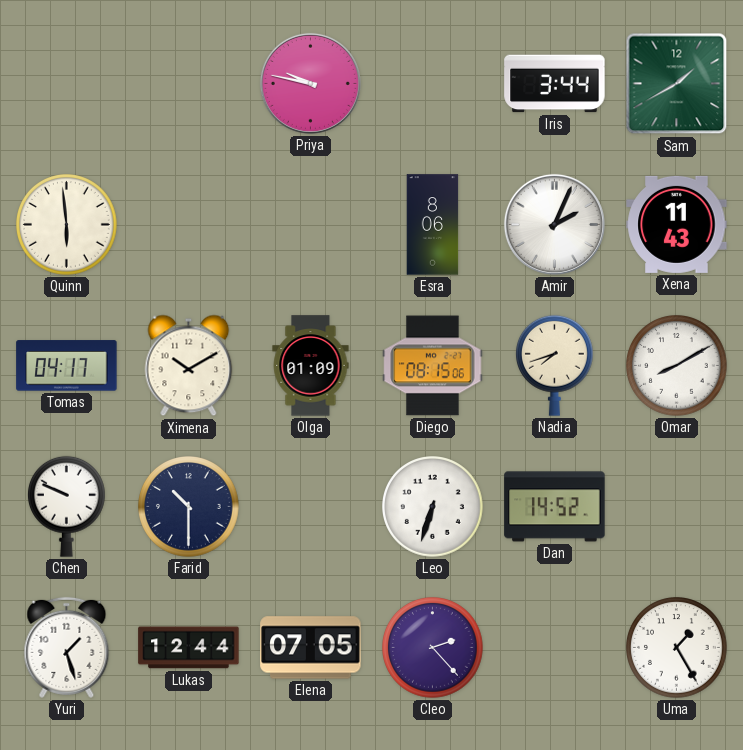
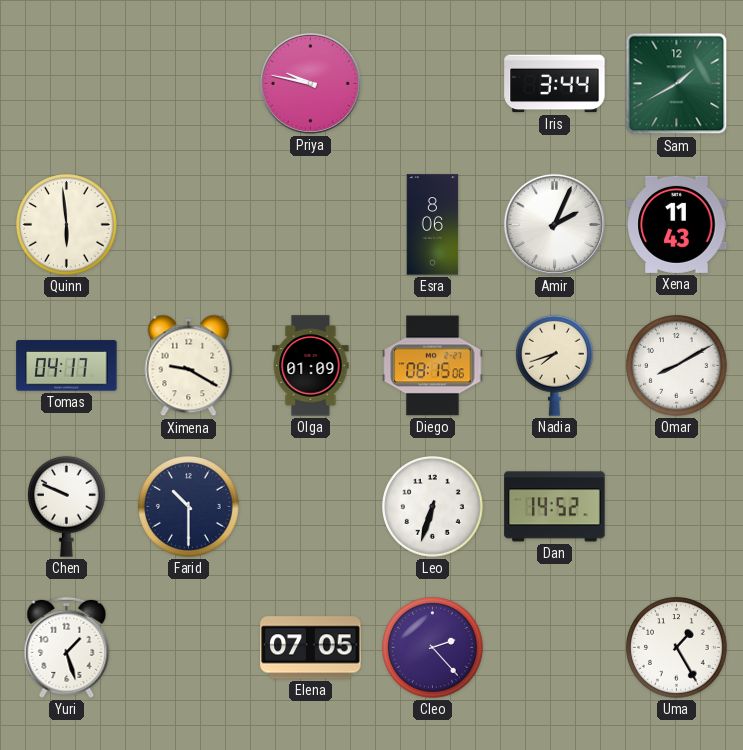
Ximena: 10:10 -> 9:20
Lukas: 12:44 -> none
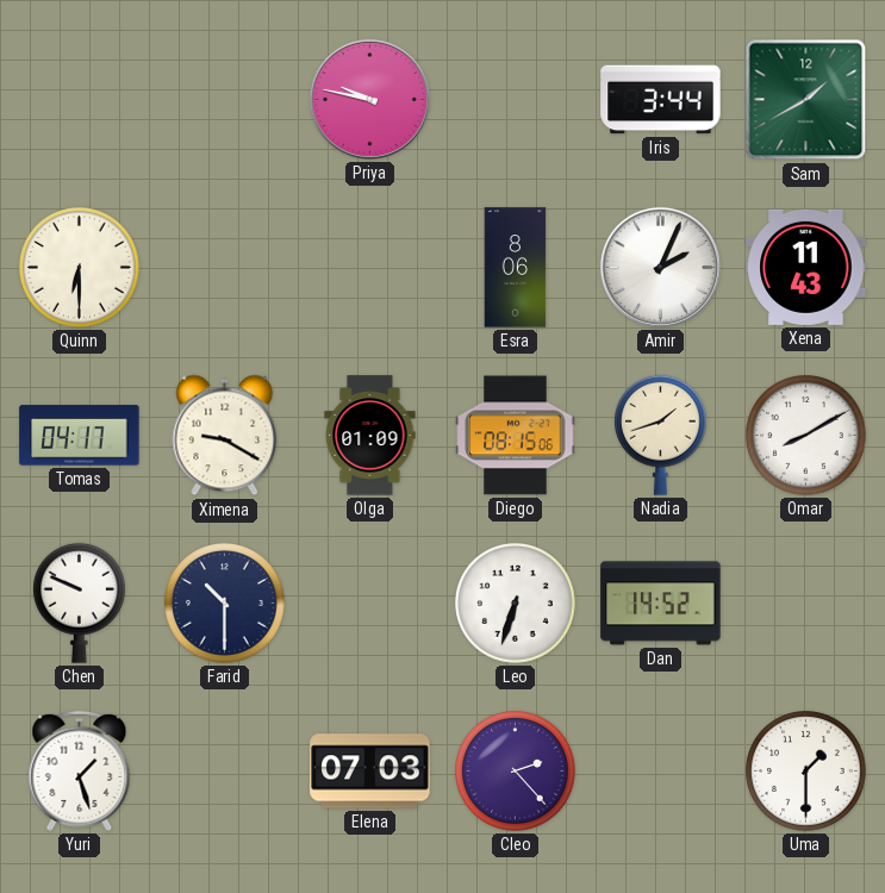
Quinn: 5:59 -> 6:30
Nadia: 7:42 -> 1:42
Elena: 07:05 -> 07:03
Uma: 1:25 -> 1:30
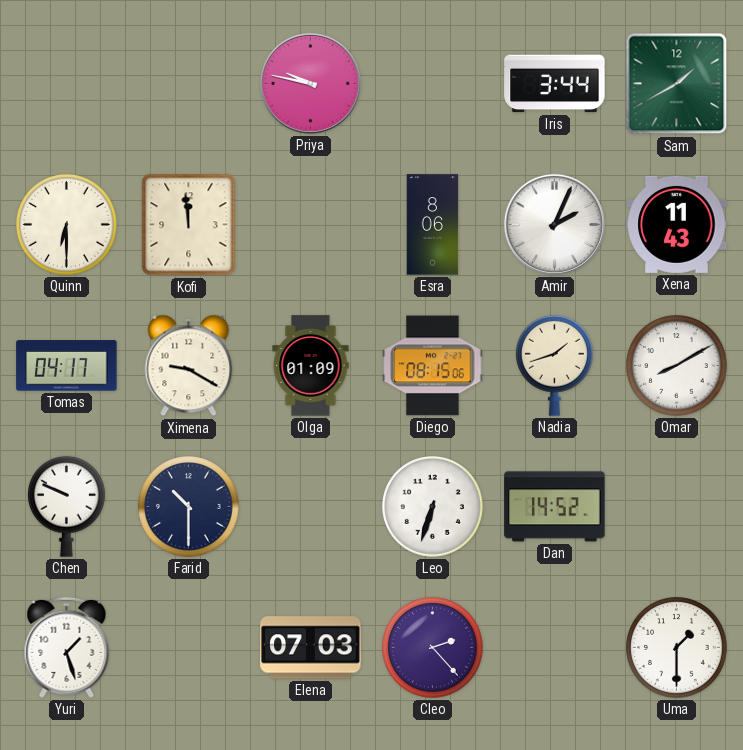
Kofi: none -> 11:59
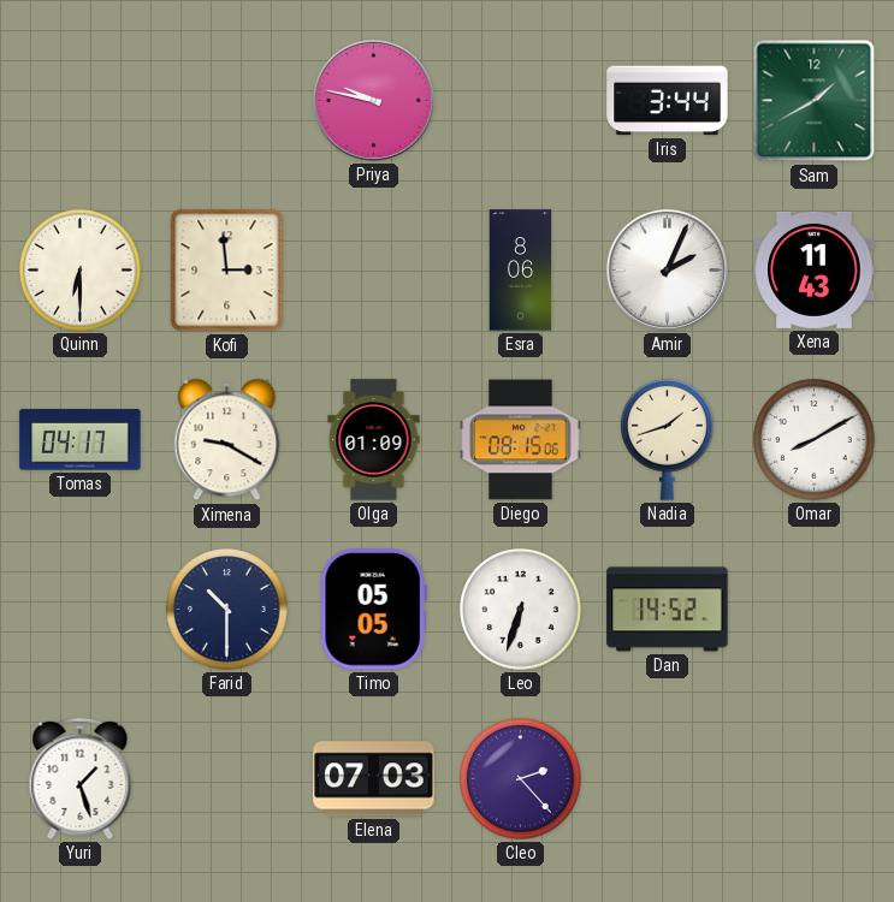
Kofi: 11:59 -> 2:59
Chen: 9:49 -> none
Timo: none -> 05:05
Uma: 1:30 -> none
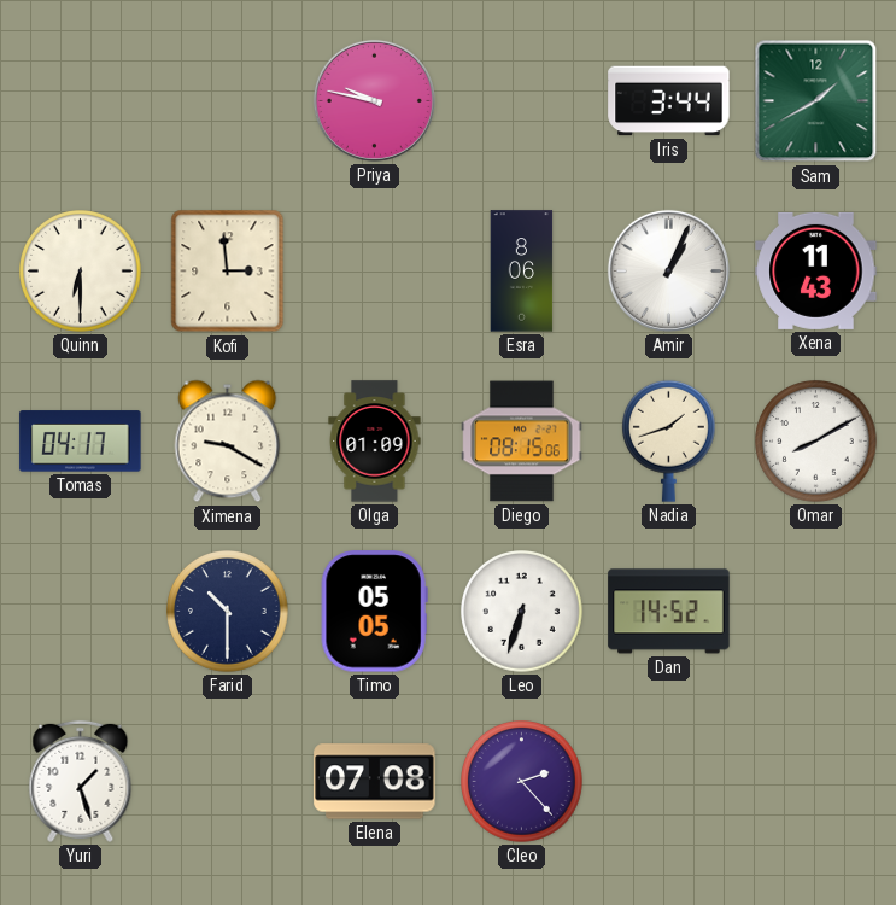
Amir: 2:04 -> 1:04
Elena: 07:03 -> 07:08
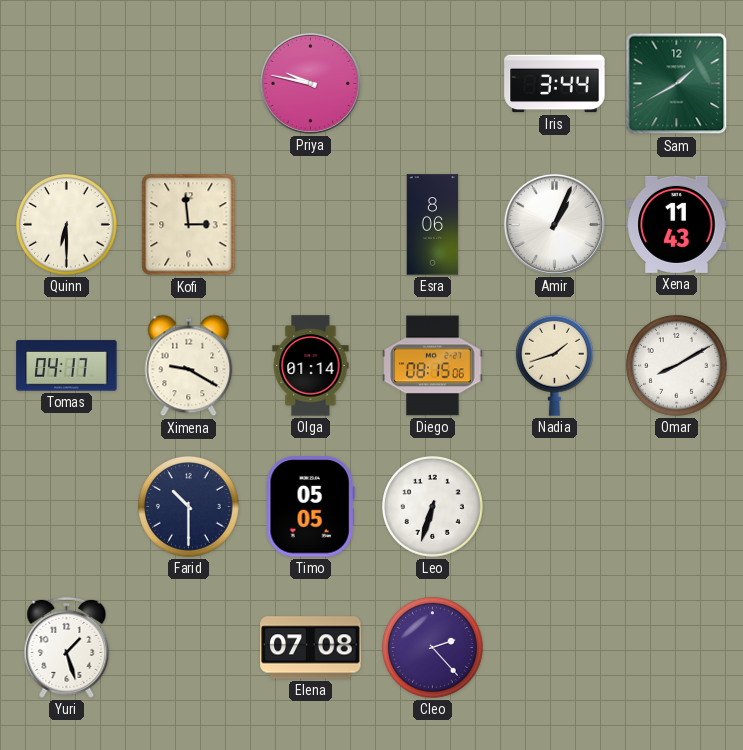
Olga: 01:09 -> 01:14
Dan: 14:52 -> none
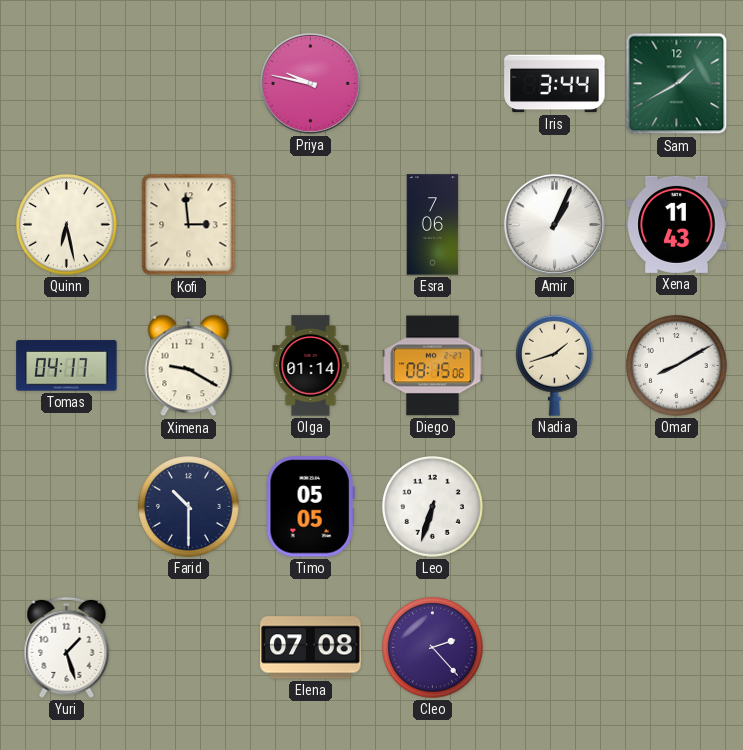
Quinn: 6:30 -> 6:28
Esra: 8:06 -> 7:06
